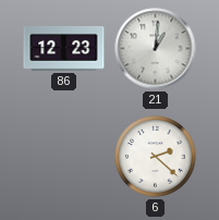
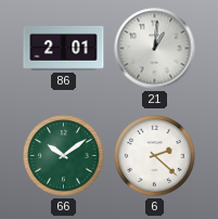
86: 12:23 -> 2:01
66: none -> 10:09
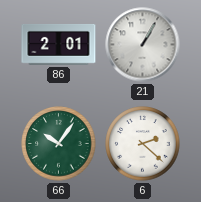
21: 1:01 -> 1:05
66: 10:09 -> 10:06
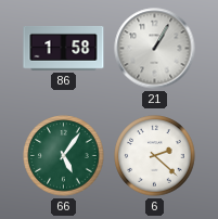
86: 2:01 -> 1:58
66: 10:06 -> 5:06
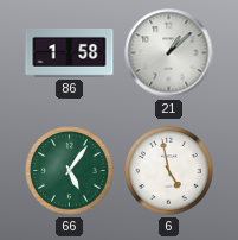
21: 1:05 -> 1:08
6: 2:22 -> 4:58
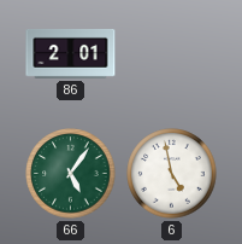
86: 1:58 -> 2:01
21: 1:08 -> none
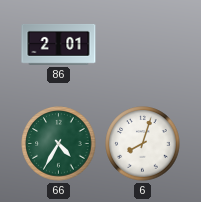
66: 5:06 -> 4:35
6: 4:58 -> 8:03
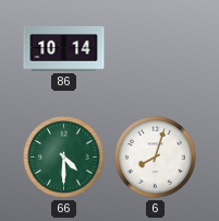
86: 2:01 -> 10:14
66: 4:35 -> 4:30
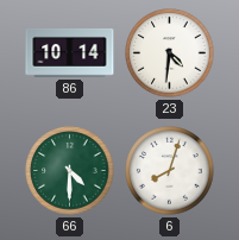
23: none -> 4:31
